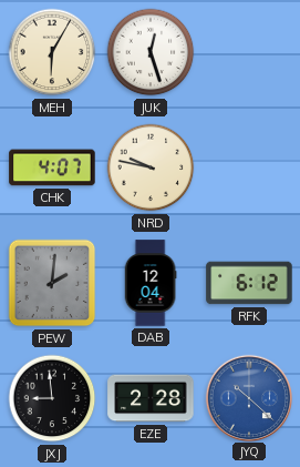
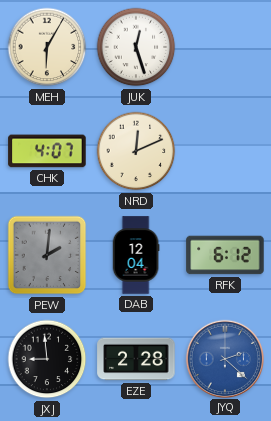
NRD: 9:47 -> 12:11
JYQ: 10:22 -> 2:22
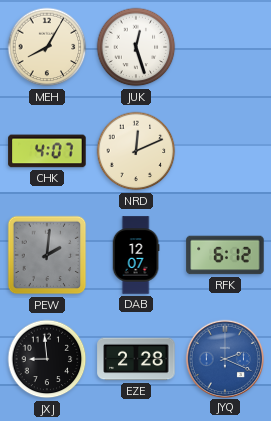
MEH: 6:05 -> 8:05
DAB: 12:04 -> 12:07
JYQ: 2:22 -> 2:19
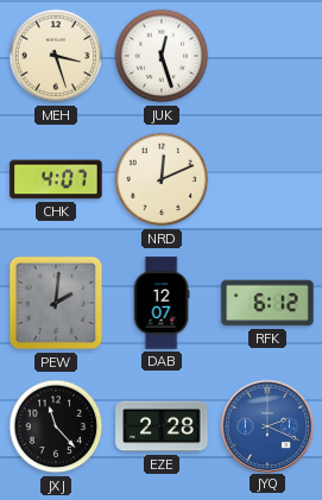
MEH: 8:05 -> 3:27
JXJ: 8:59 -> 11:23
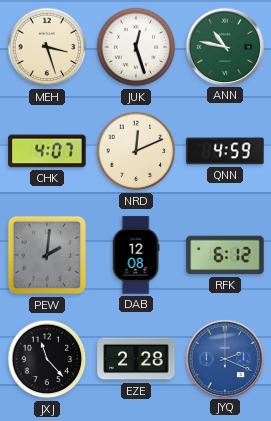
ANN: none -> 10:47
QNN: none -> 4:59
DAB: 12:07 -> 12:08
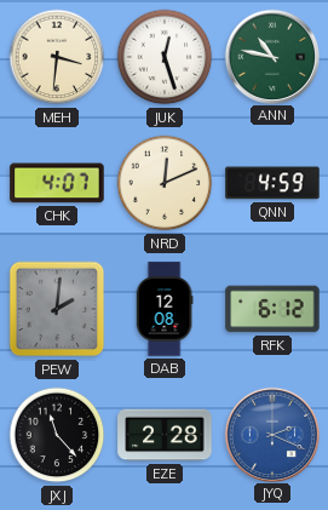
MEH: 3:27 -> 3:31
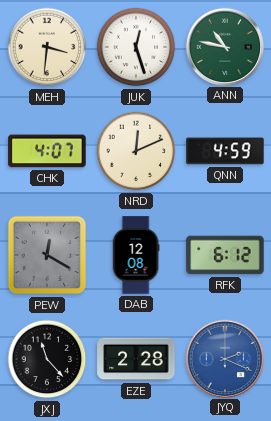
PEW: 2:01 -> 12:20
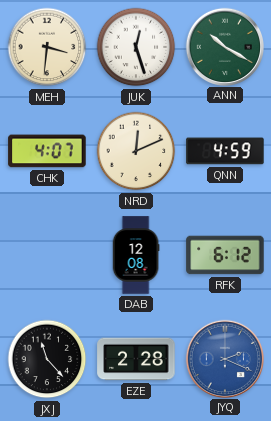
ANN: 10:47 -> 10:20
PEW: 12:20 -> none
